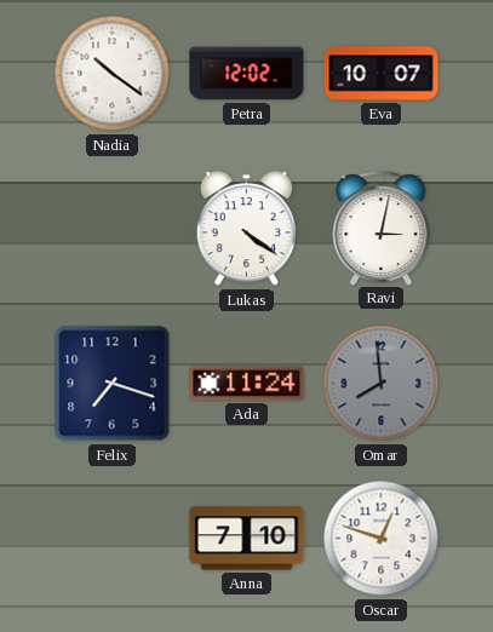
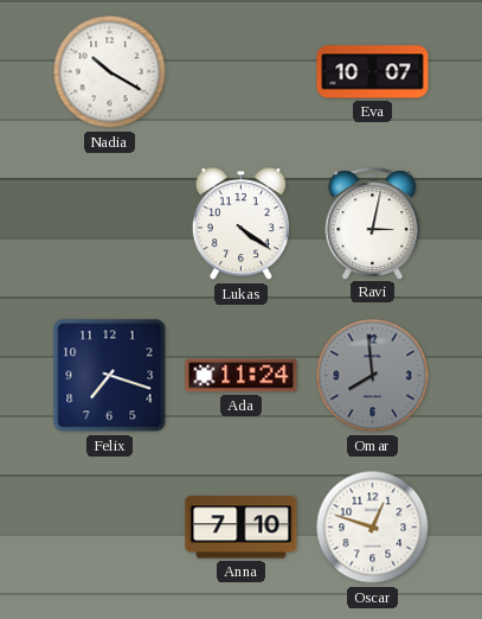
Nadia: 10:21 -> 10:20
Petra: 12:02 -> none
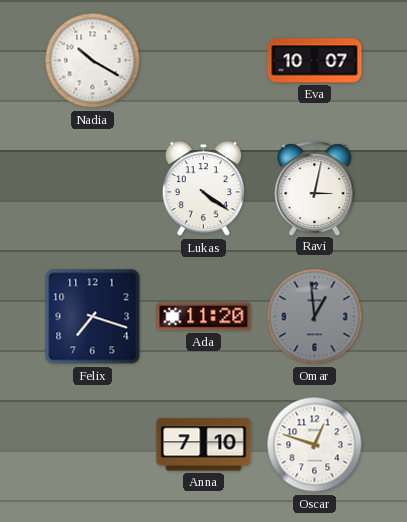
Ada: 11:24 -> 11:20
Omar: 7:59 -> 12:59
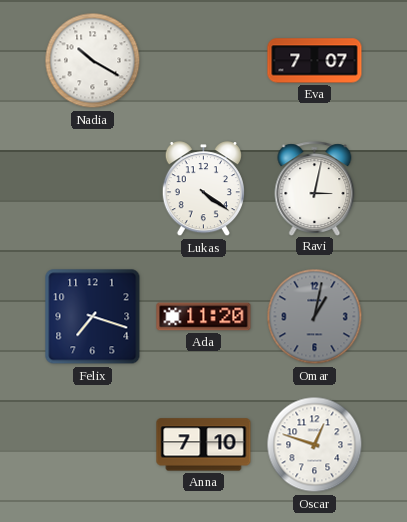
Eva: 10:07 -> 7:07
Omar: 12:59 -> 1:02
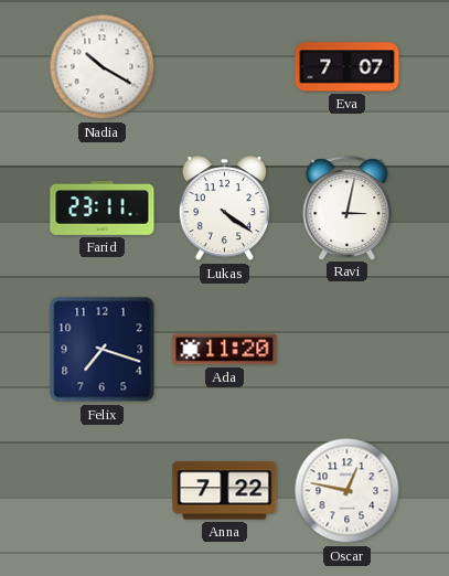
Farid: none -> 23:11
Omar: 1:02 -> none
Anna: 7:10 -> 7:22
Oscar: 12:48 -> 12:47
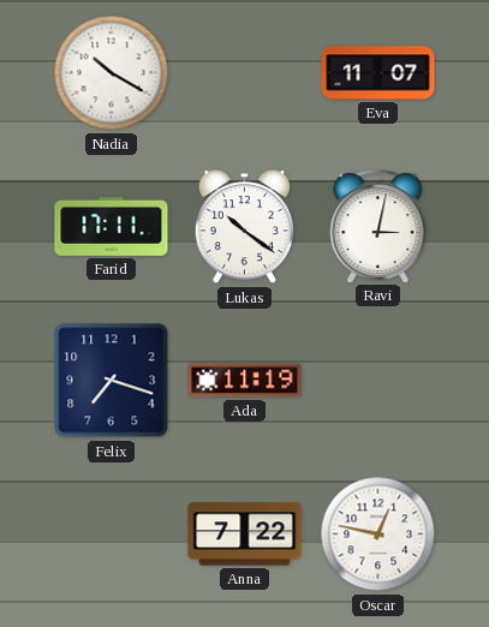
Eva: 7:07 -> 11:07
Farid: 23:11 -> 17:11
Lukas: 4:21 -> 10:21
Ada: 11:20 -> 11:19
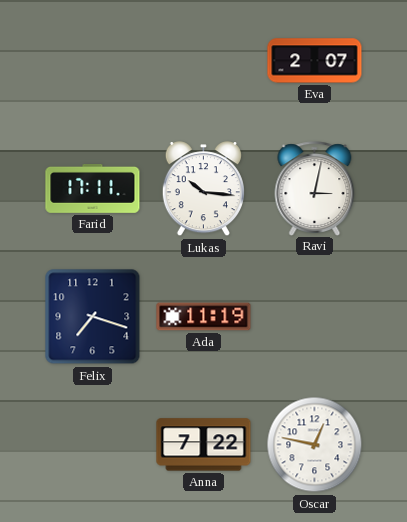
Nadia: 10:20 -> none
Eva: 11:07 -> 2:07
Lukas: 10:21 -> 10:16
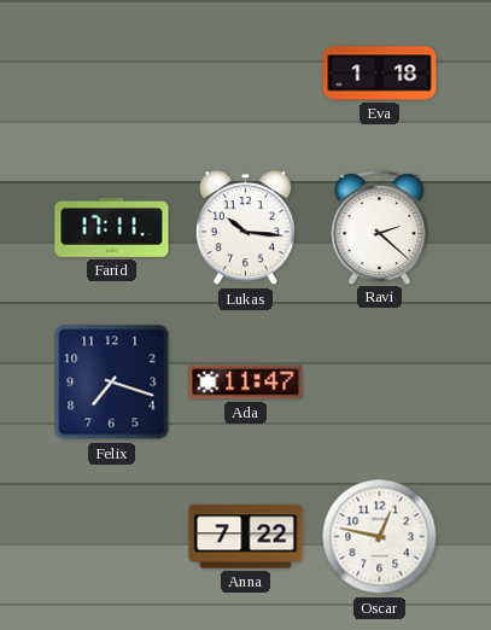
Eva: 2:07 -> 1:18
Ravi: 3:02 -> 2:22
Ada: 11:19 -> 11:47
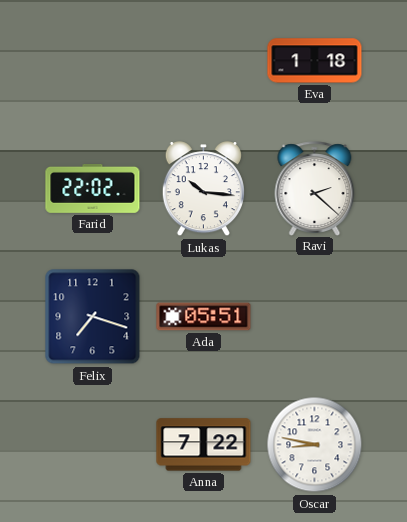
Farid: 17:11 -> 22:02
Ada: 11:47 -> 05:51
Oscar: 12:47 -> 8:47
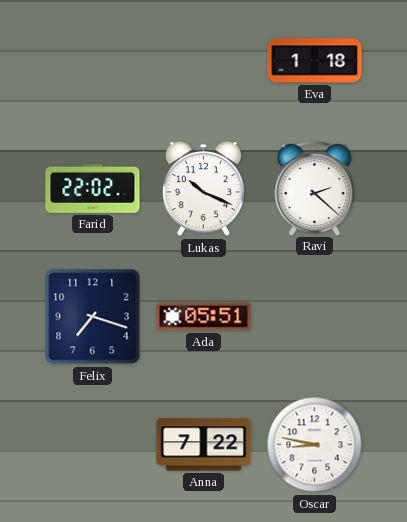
Lukas: 10:16 -> 10:19
